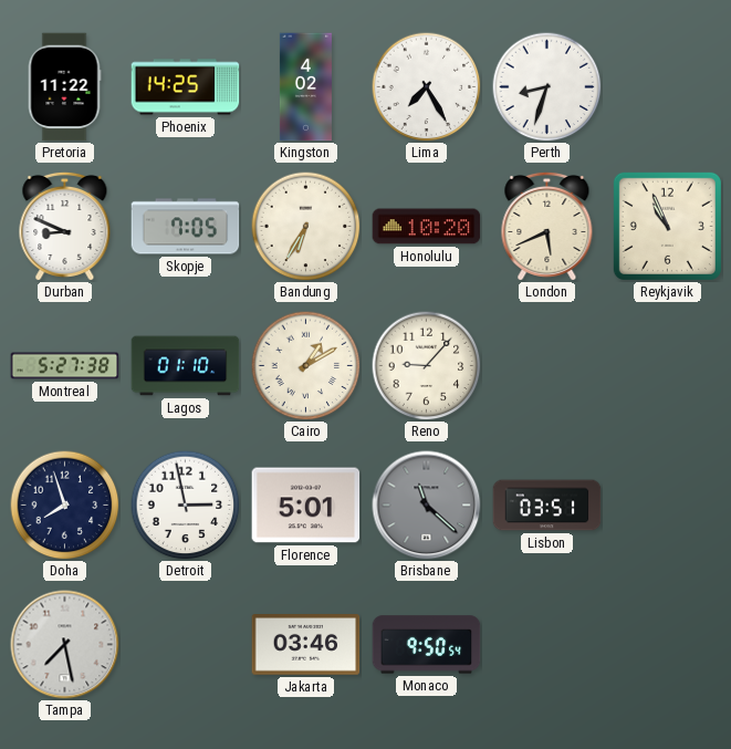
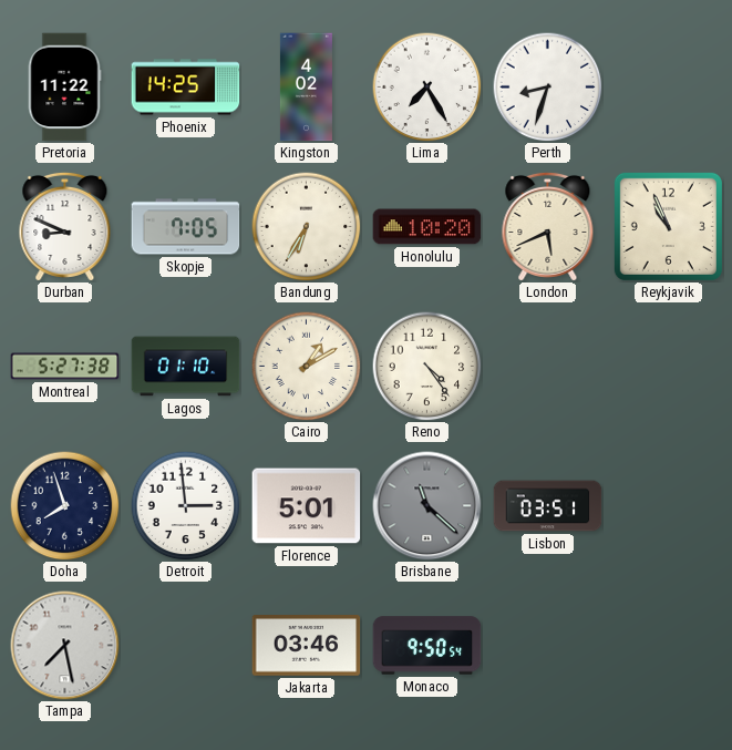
Reno: 9:07 -> 4:24
Detroit: 2:58 -> 2:59
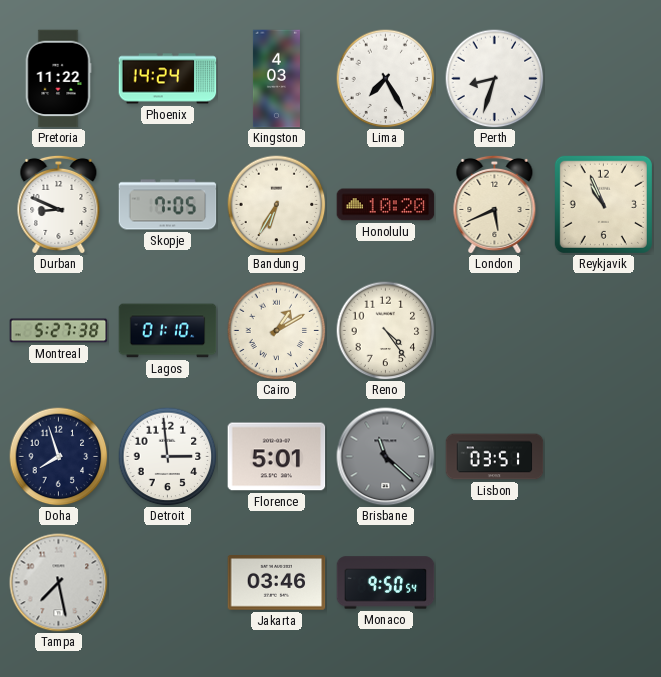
Phoenix: 14:25 -> 14:24
Kingston: 4:02 -> 4:03
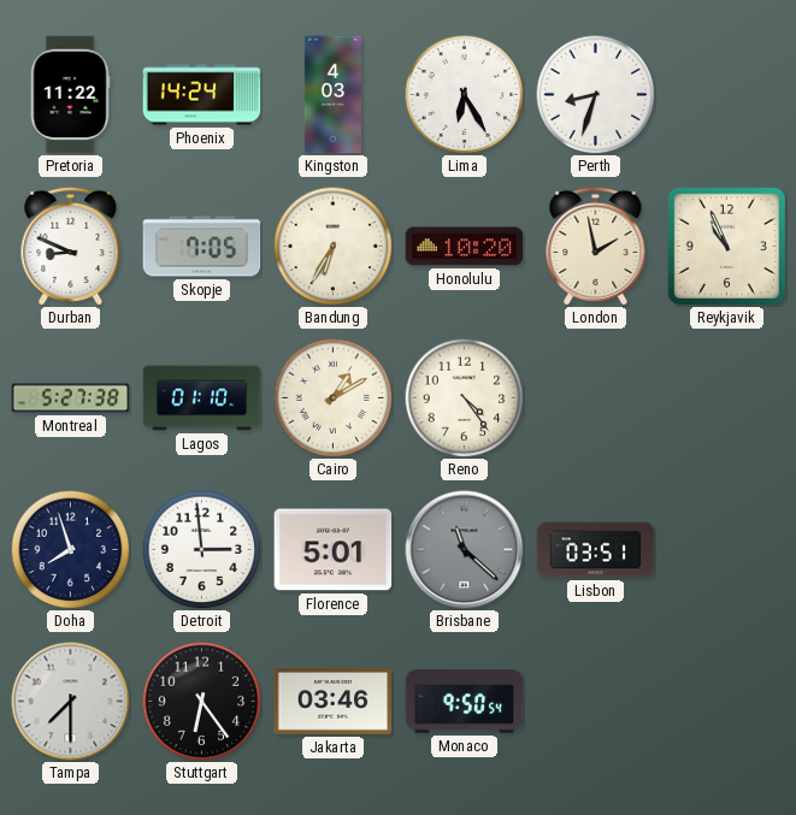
Lima: 7:25 -> 6:25
London: 5:41 -> 1:58
Tampa: 7:28 -> 7:30
Stuttgart: none -> 6:24
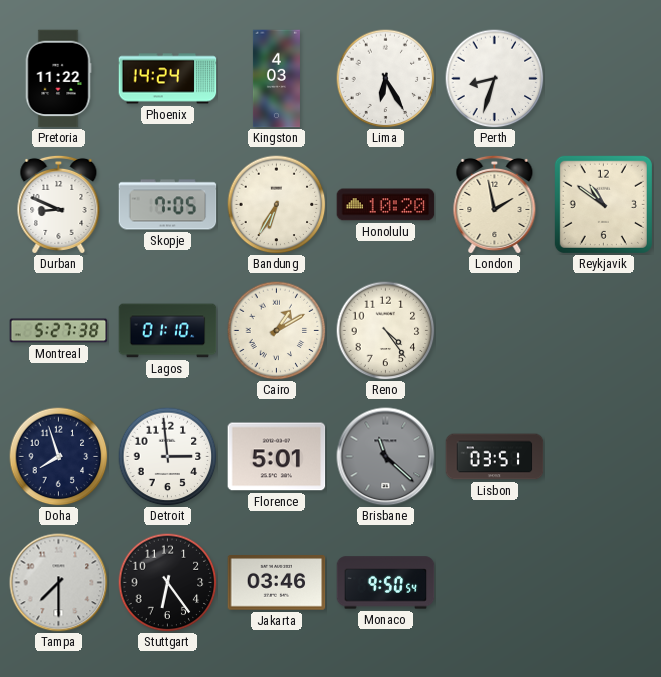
Reykjavik: 10:56 -> 10:51
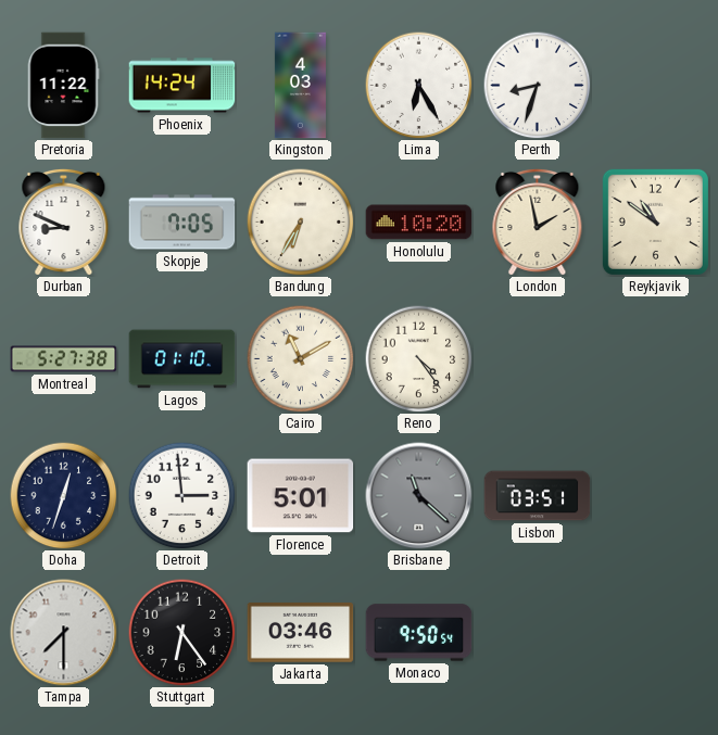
Cairo: 1:10 -> 11:10
Doha: 7:57 -> 12:33
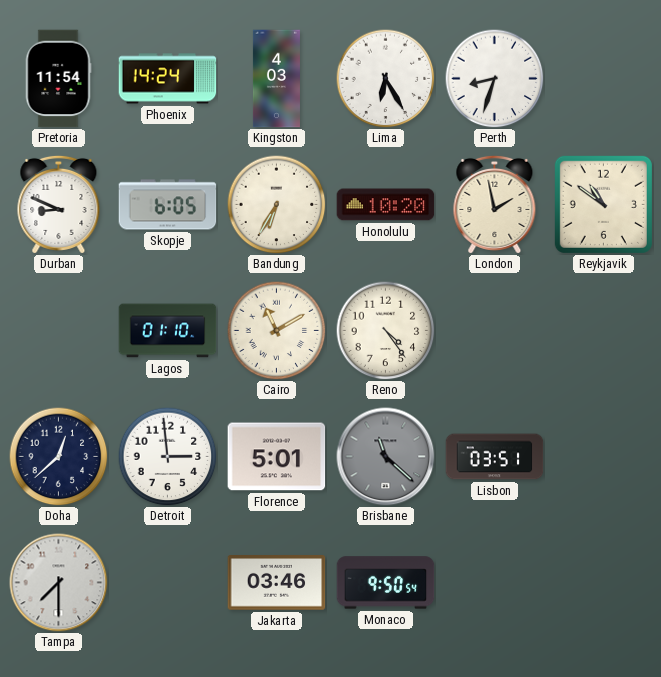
Pretoria: 11:22 -> 11:54
Skopje: 7:05 -> 6:05
Montreal: 5:27 -> none
Doha: 12:33 -> 12:38
Stuttgart: 6:24 -> none
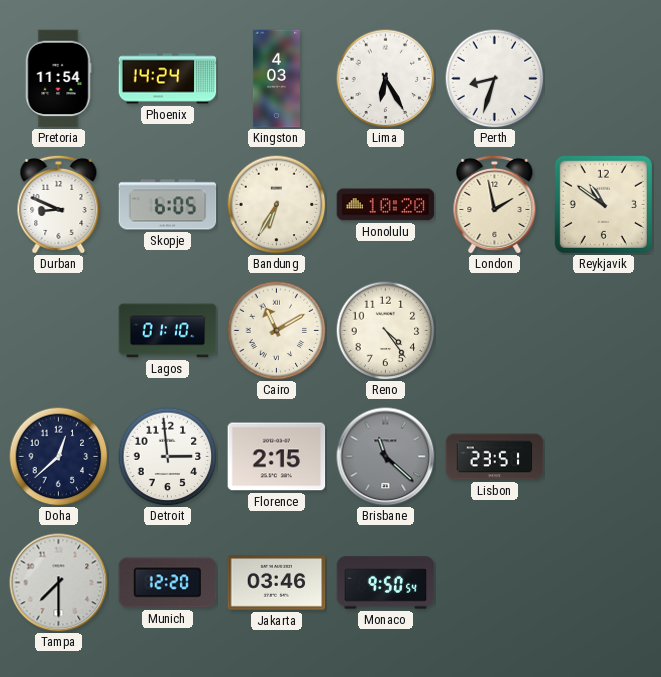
Florence: 5:01 -> 2:15
Lisbon: 03:51 -> 23:51
Munich: none -> 12:20
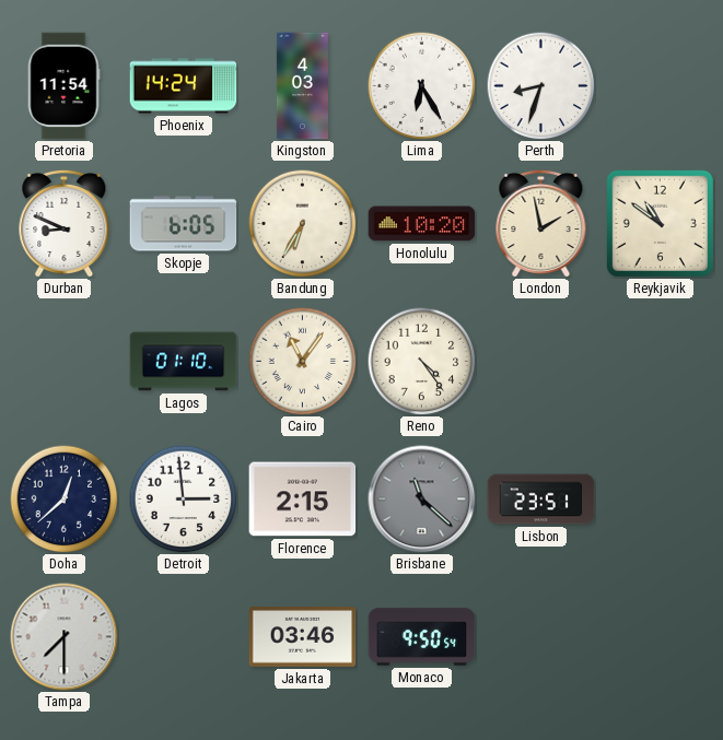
Cairo: 11:10 -> 11:06
Munich: 12:20 -> none
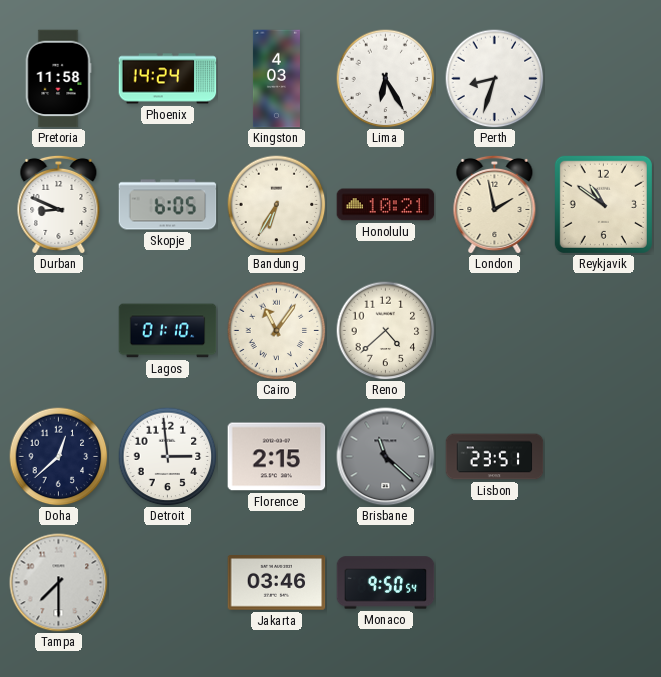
Pretoria: 11:54 -> 11:58
Honolulu: 10:20 -> 10:21
Reno: 4:24 -> 4:38
